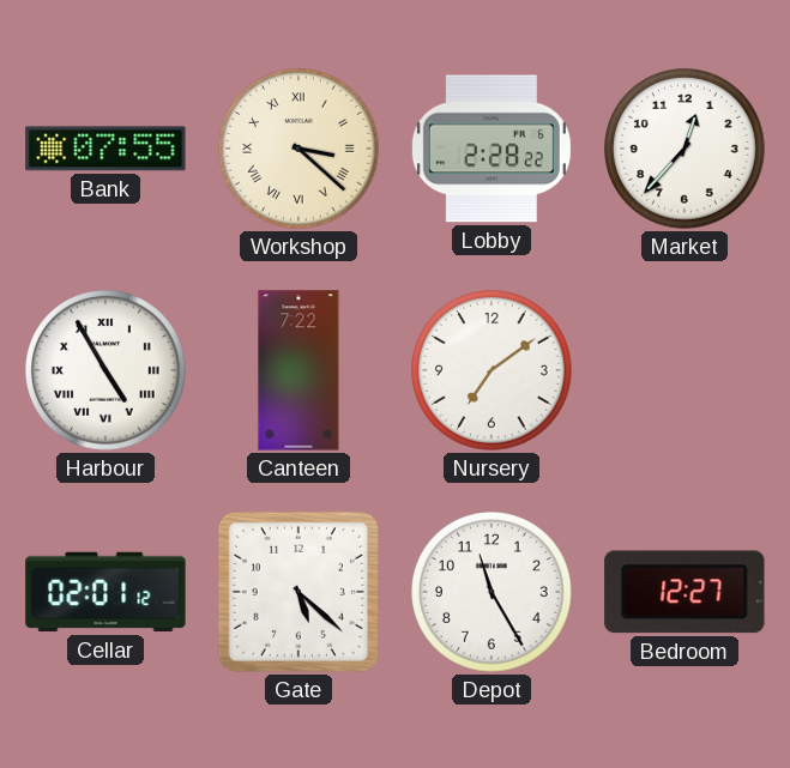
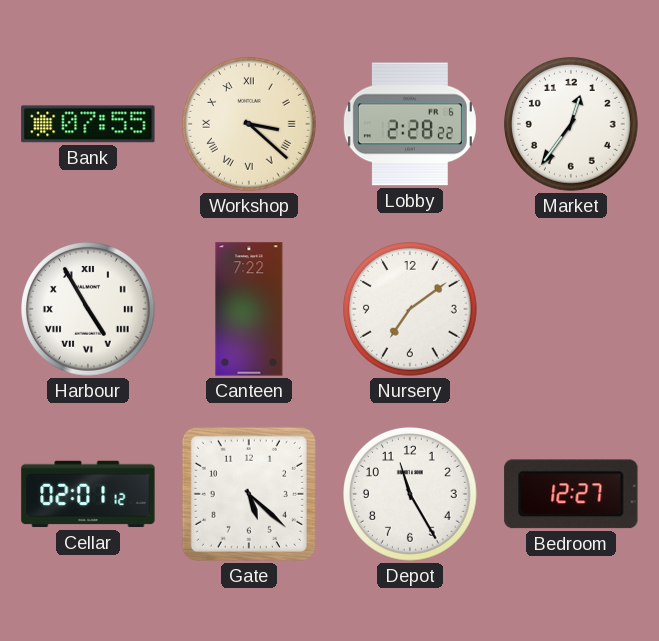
Market: 12:37 -> 12:36
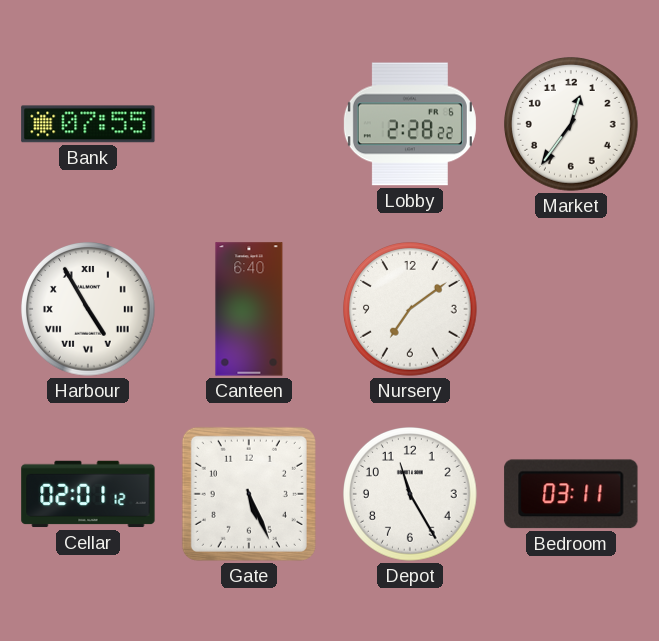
Workshop: 3:22 -> none
Canteen: 7:22 -> 6:40
Gate: 5:22 -> 5:26
Bedroom: 12:27 -> 03:11
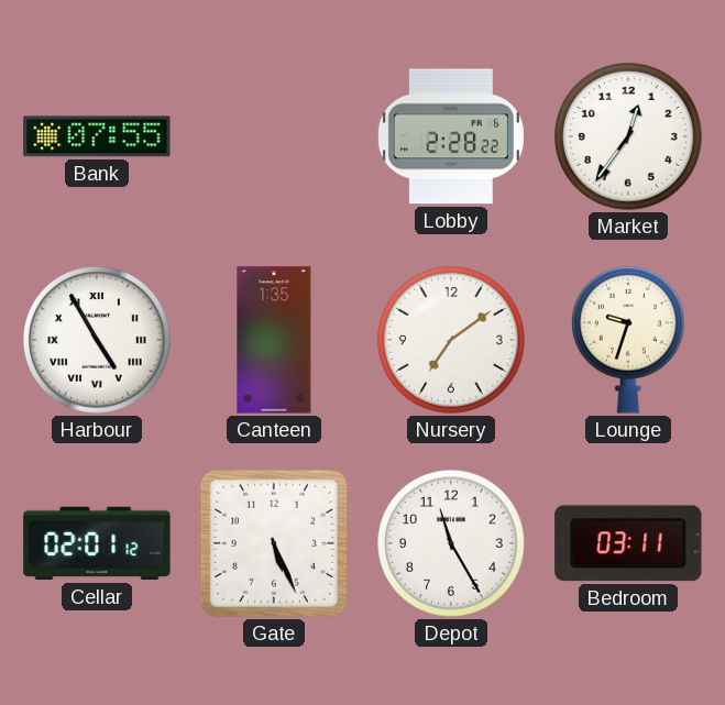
Canteen: 6:40 -> 1:35
Lounge: none -> 9:33
